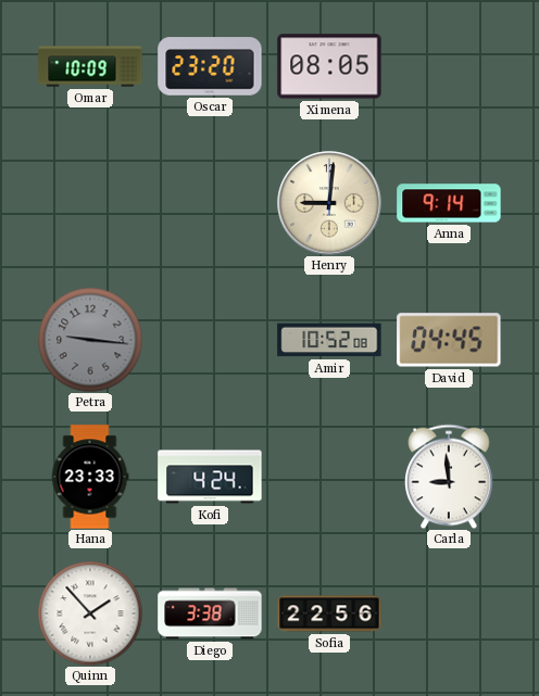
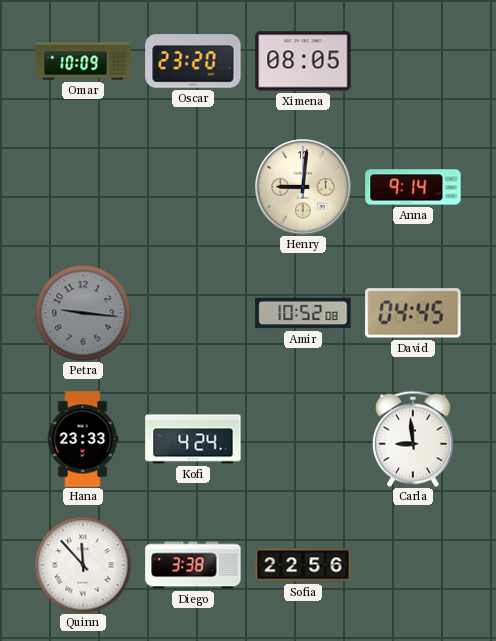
Quinn: 1:53 -> 11:53
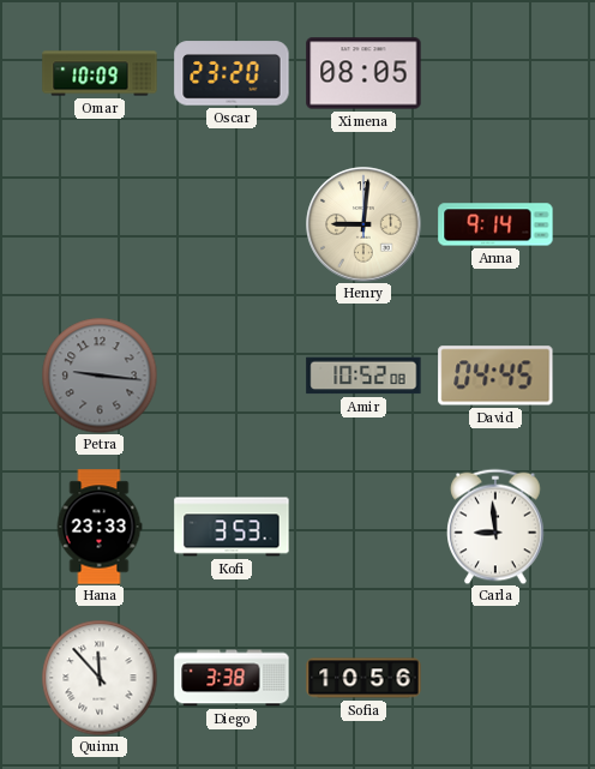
Kofi: 4:24 -> 3:53
Sofia: 22:56 -> 10:56
